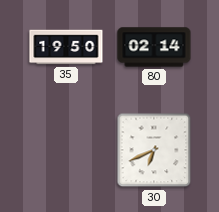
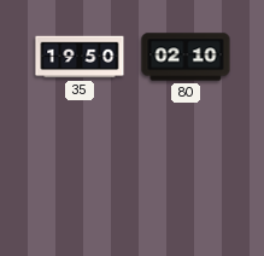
80: 02:14 -> 02:10
30: 6:41 -> none
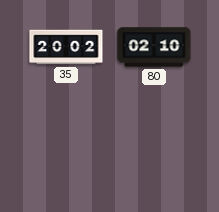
35: 19:50 -> 20:02
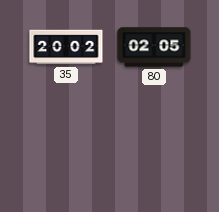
80: 02:10 -> 02:05
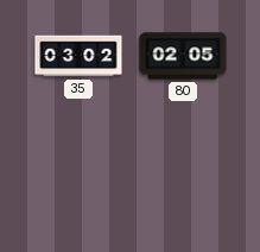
35: 20:02 -> 03:02
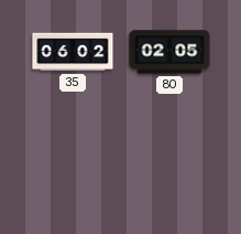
35: 03:02 -> 06:02
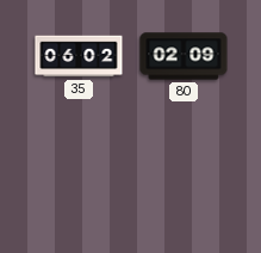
80: 02:05 -> 02:09
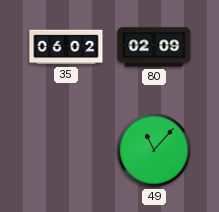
49: none -> 11:07
